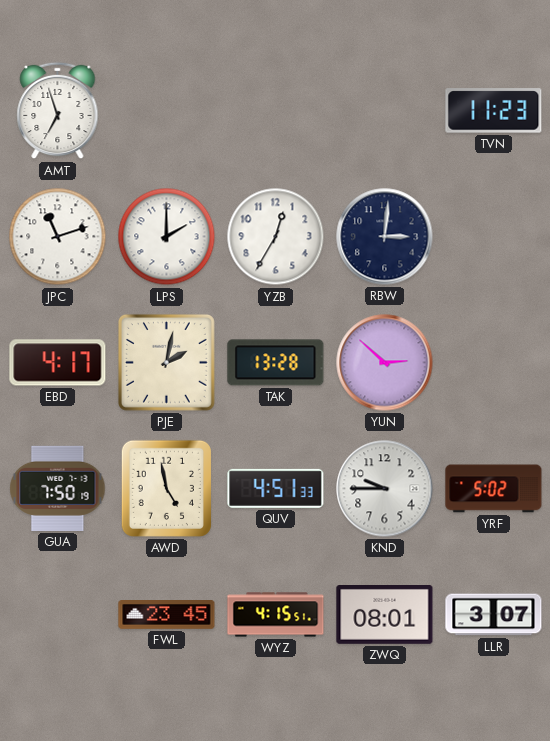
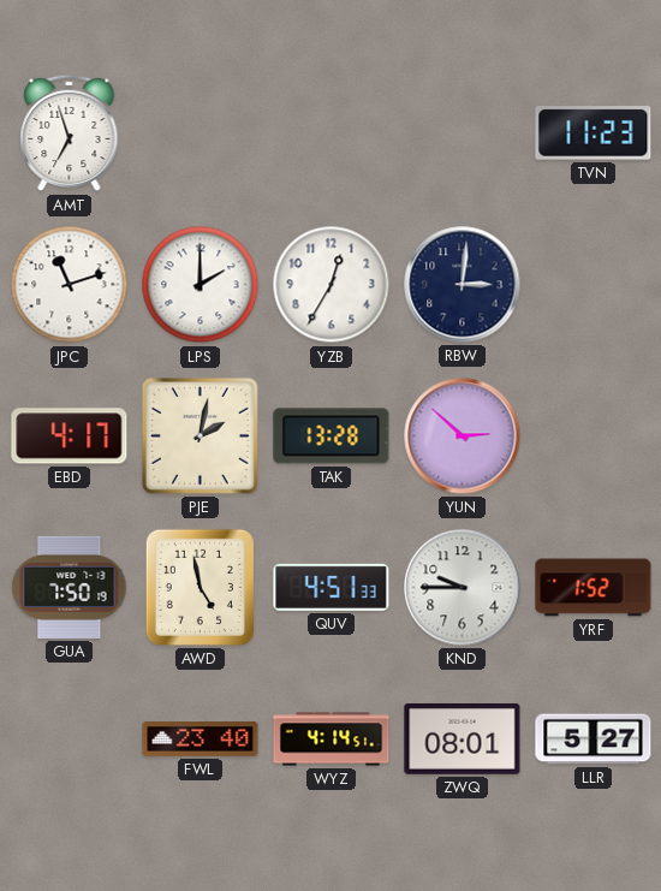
YRF: 5:02 -> 1:52
FWL: 23:45 -> 23:40
WYZ: 4:15 -> 4:14
LLR: 3:07 -> 5:27
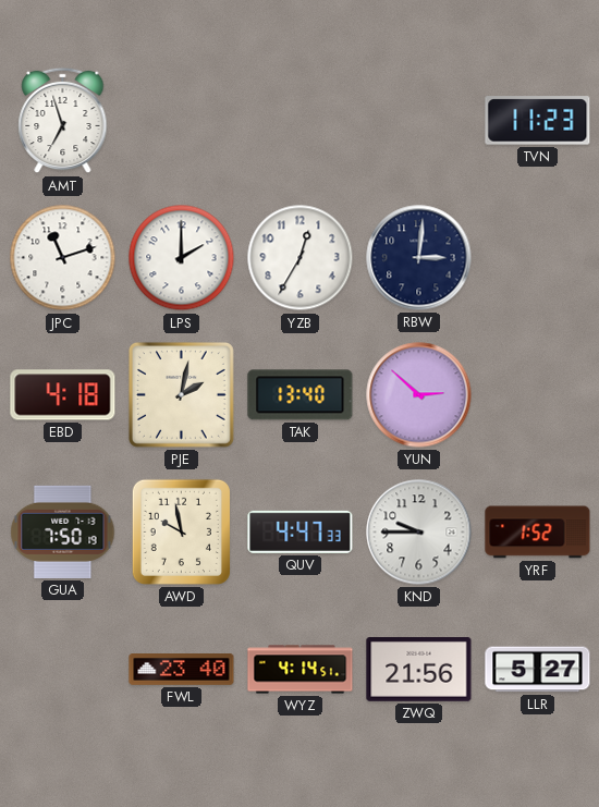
EBD: 4:17 -> 4:18
TAK: 13:28 -> 13:40
AWD: 4:58 -> 9:58
QUV: 4:51 -> 4:47
ZWQ: 08:01 -> 21:56
